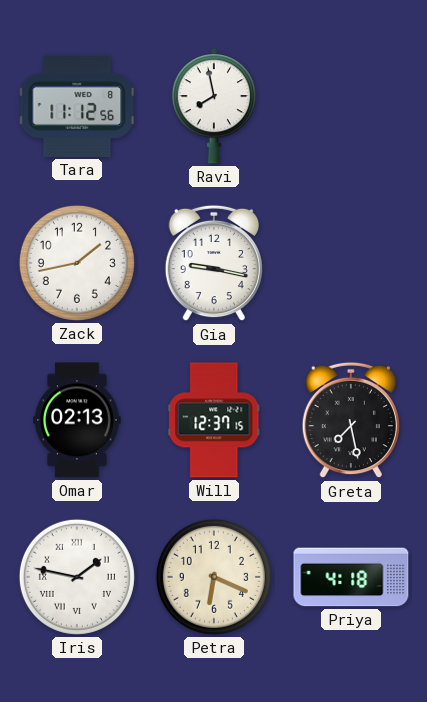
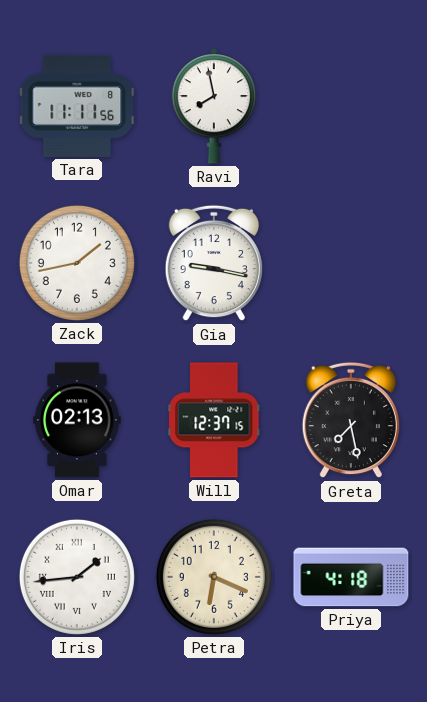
Tara: 11:12 -> 11:11
Iris: 1:47 -> 1:44
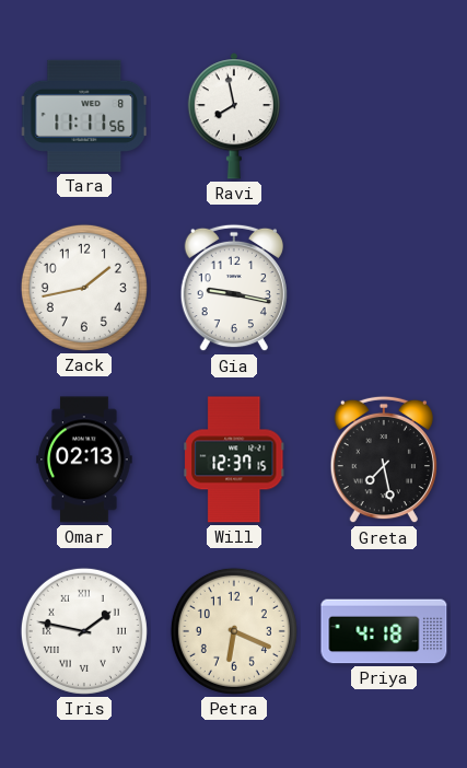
Iris: 1:44 -> 1:47
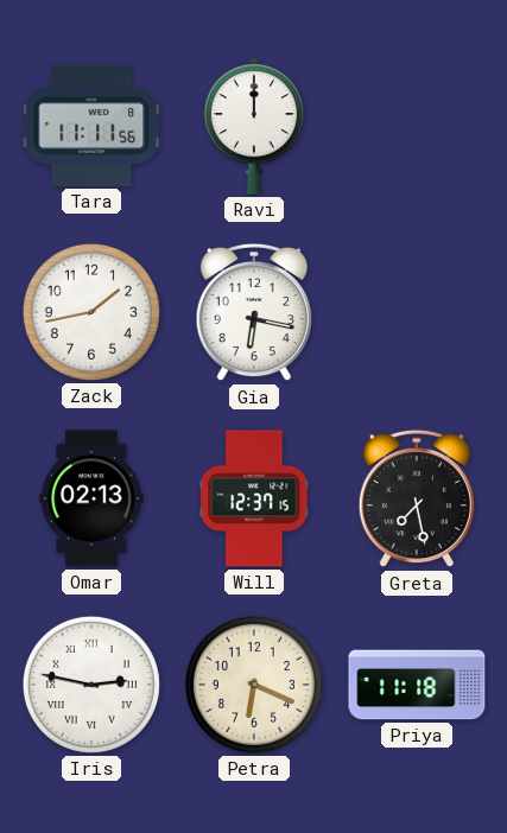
Ravi: 7:58 -> 12:00
Gia: 9:17 -> 6:17
Iris: 1:47 -> 2:47
Priya: 4:18 -> 11:18
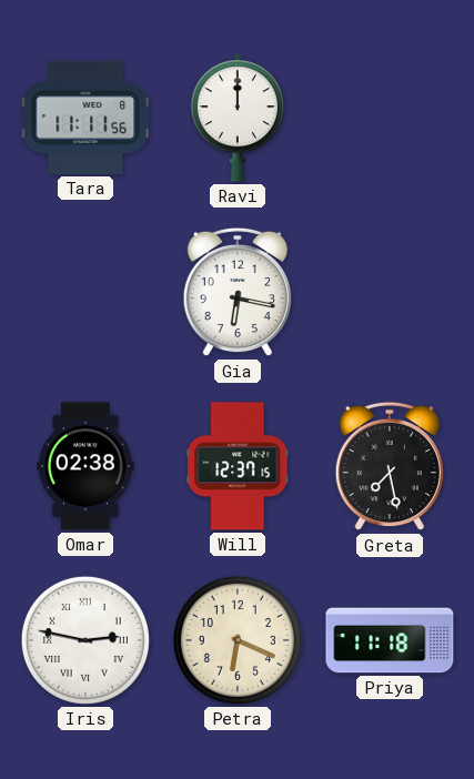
Zack: 1:43 -> none
Omar: 02:13 -> 02:38
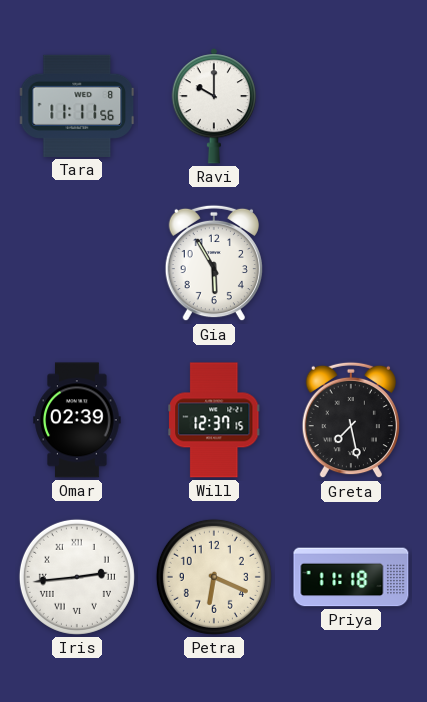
Ravi: 12:00 -> 10:00
Gia: 6:17 -> 5:55
Omar: 02:38 -> 02:39
Iris: 2:47 -> 2:44
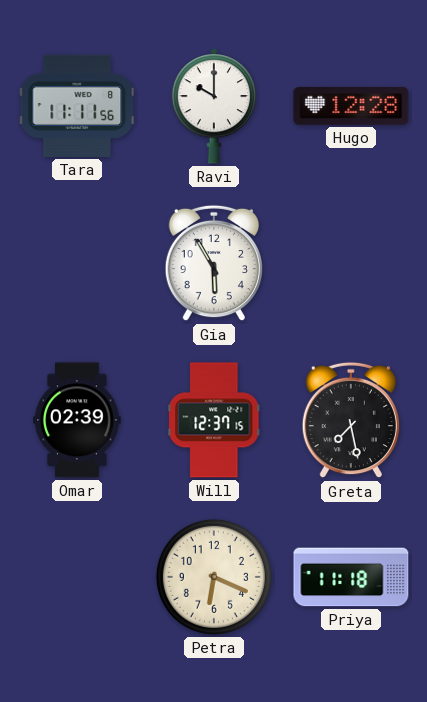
Hugo: none -> 12:28
Iris: 2:44 -> none
